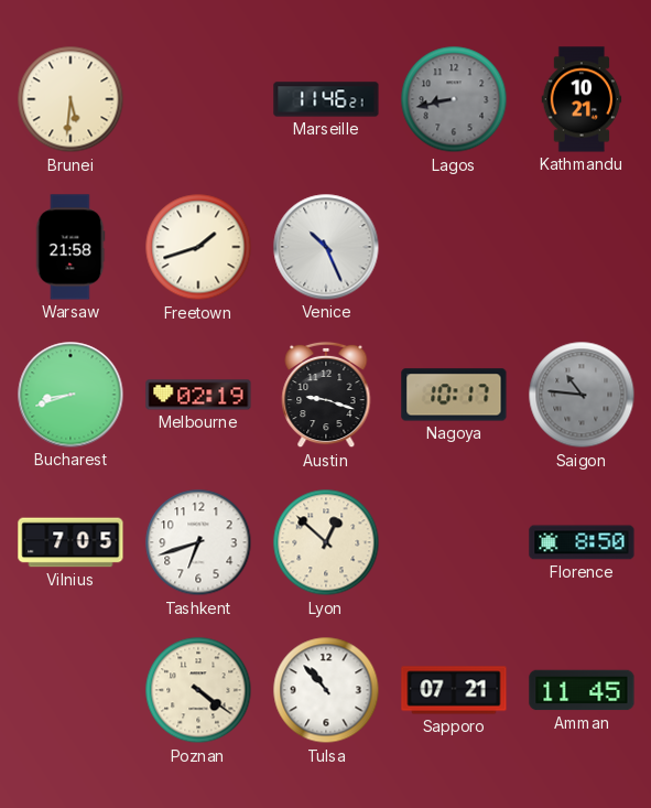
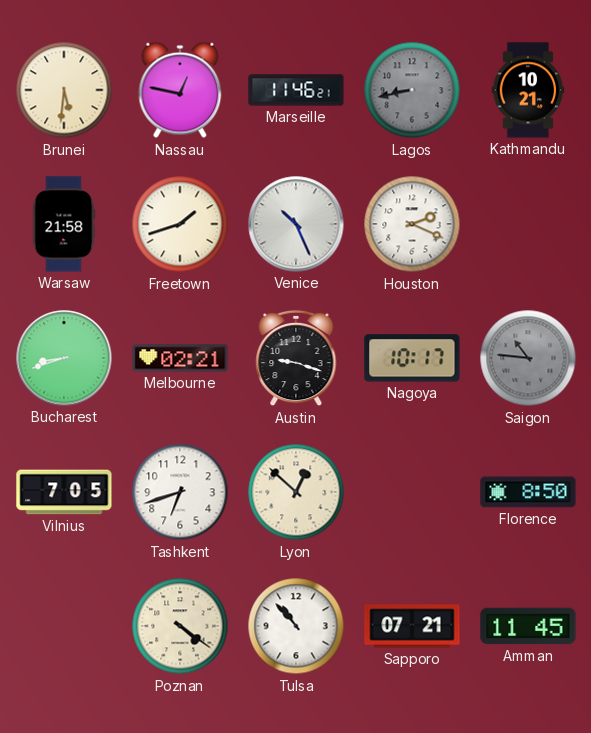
Nassau: none -> 12:47
Houston: none -> 2:19
Melbourne: 02:19 -> 02:21
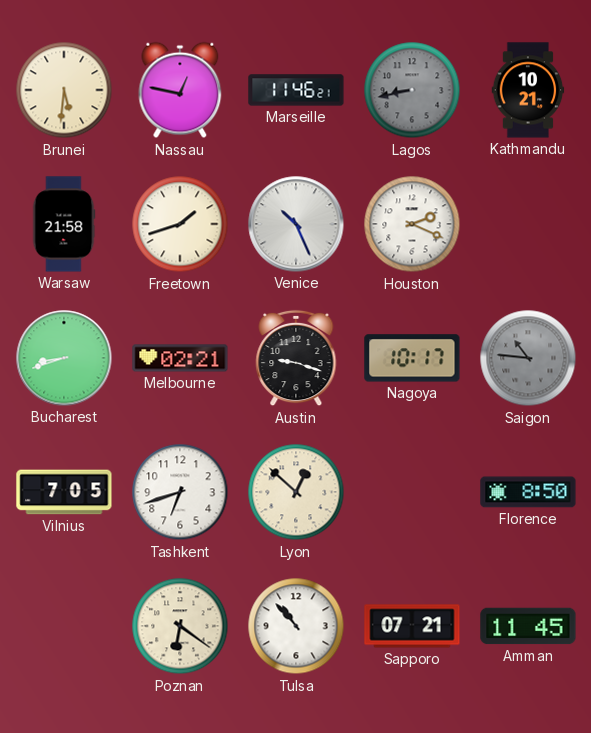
Poznan: 4:21 -> 6:21
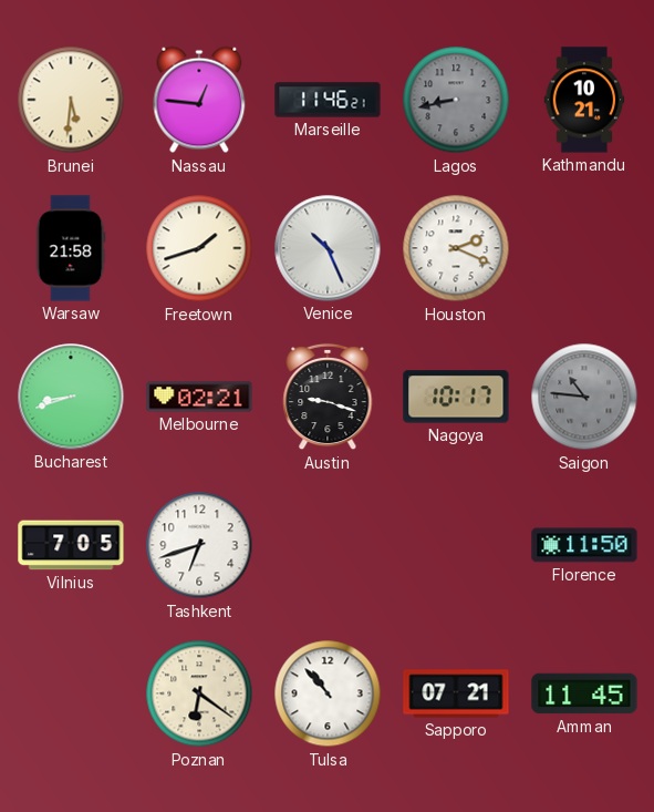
Nassau: 12:47 -> 12:46
Lyon: 12:52 -> none
Florence: 8:50 -> 11:50
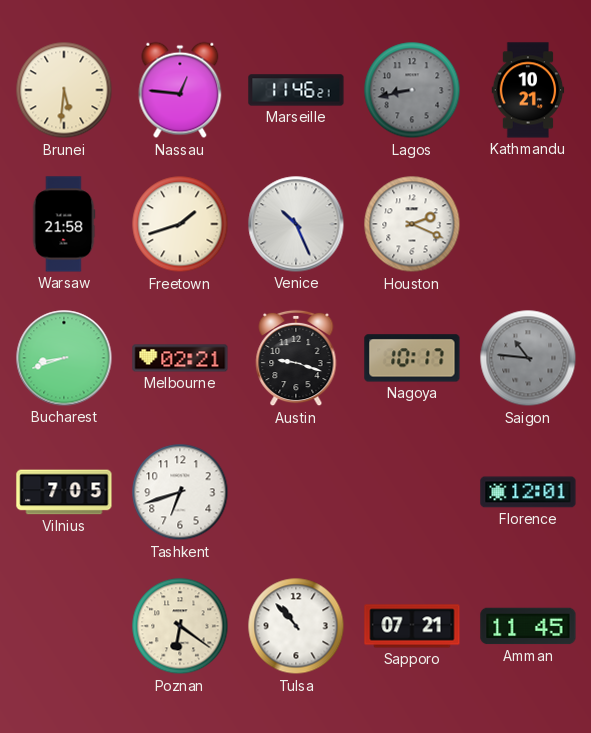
Florence: 11:50 -> 12:01
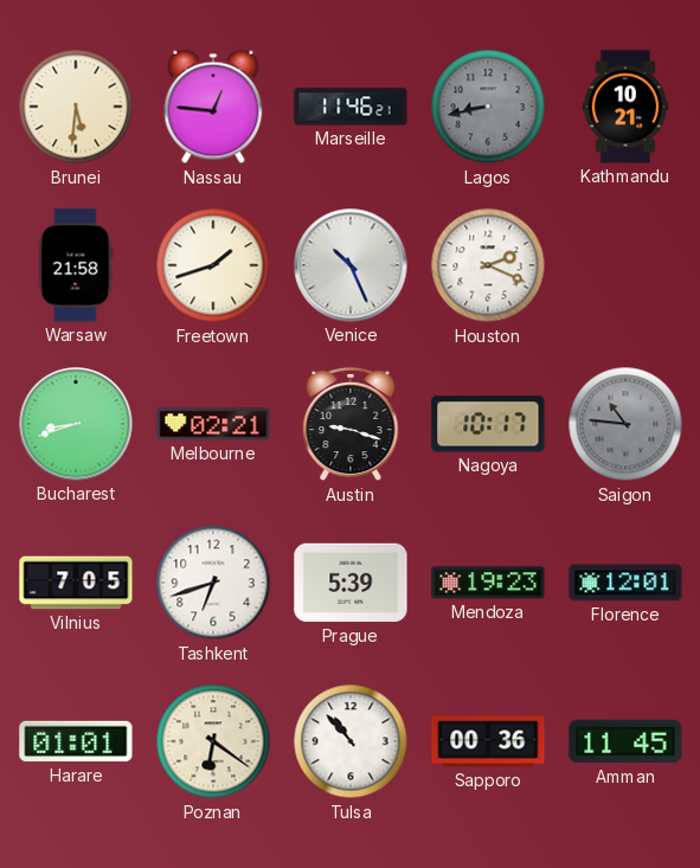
Prague: none -> 5:39
Mendoza: none -> 19:23
Harare: none -> 01:01
Sapporo: 07:21 -> 00:36
